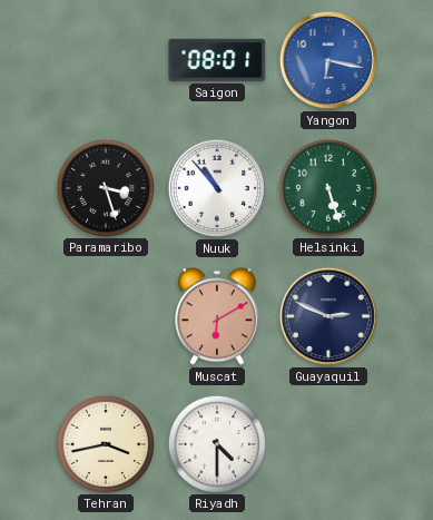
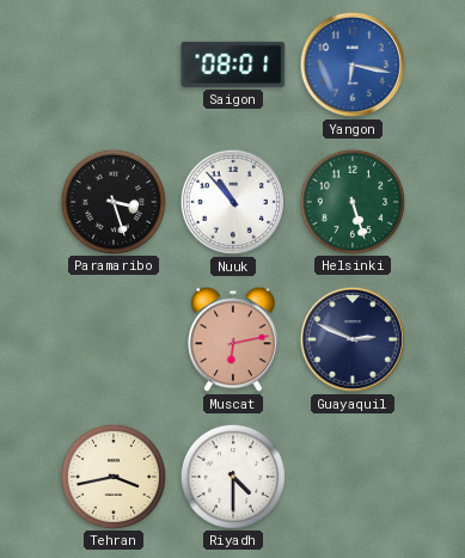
Muscat: 6:10 -> 6:13
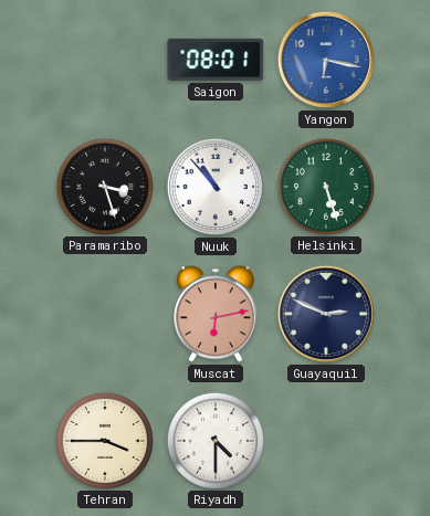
Tehran: 3:43 -> 3:45
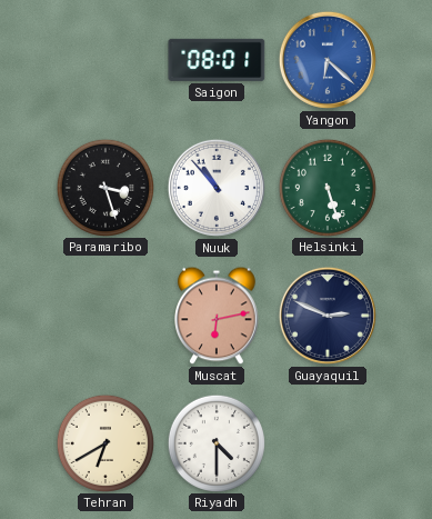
Yangon: 6:17 -> 6:22
Tehran: 3:45 -> 6:40
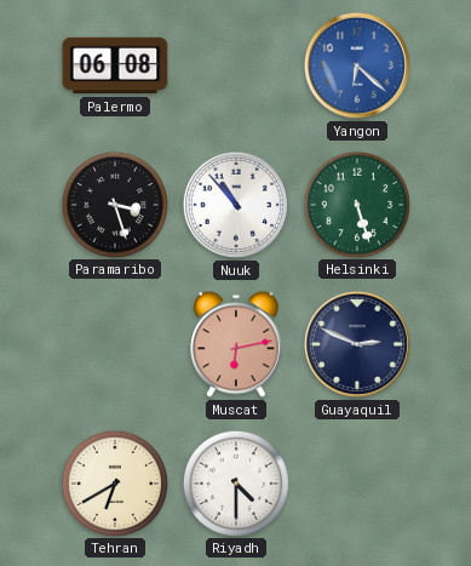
Palermo: none -> 06:08
Saigon: 08:01 -> none
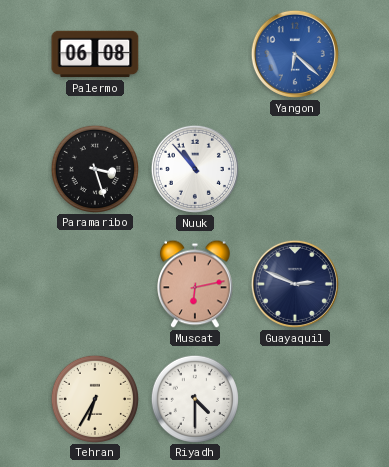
Helsinki: 5:27 -> none
Tehran: 6:40 -> 6:35
